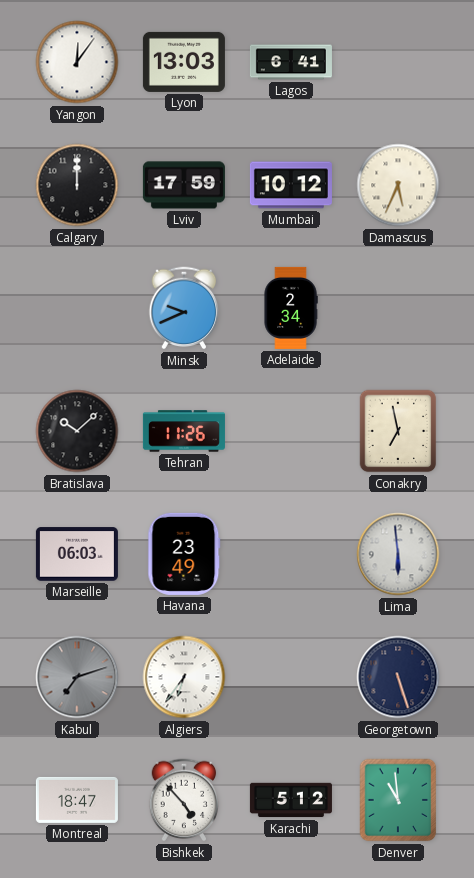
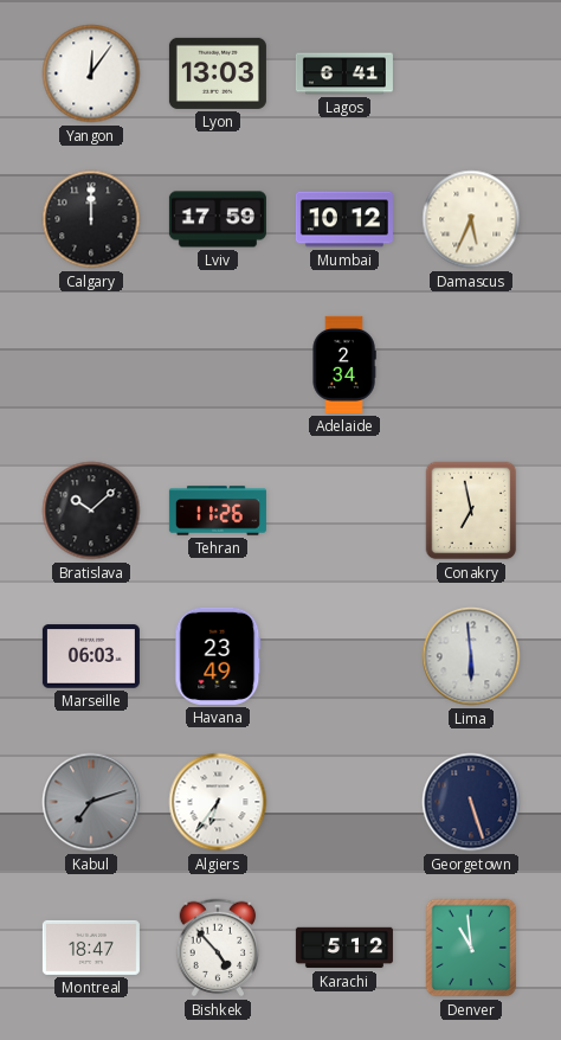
Minsk: 9:41 -> none
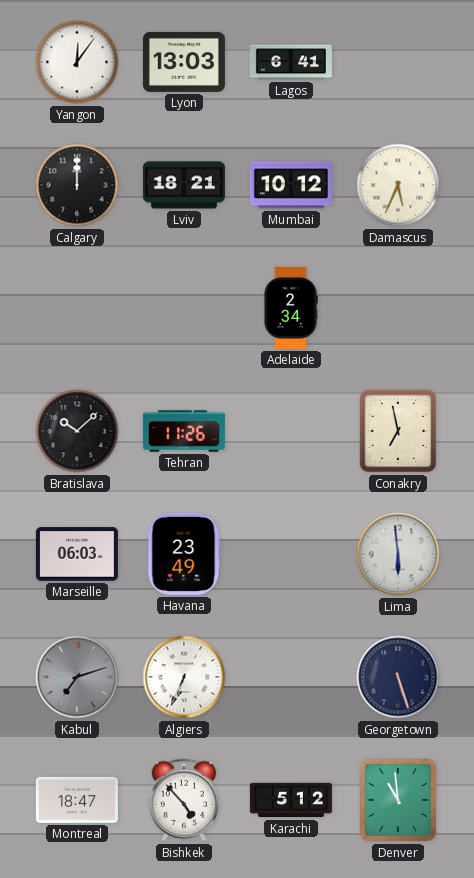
Lviv: 17:59 -> 18:21
Algiers: 6:36 -> 6:34
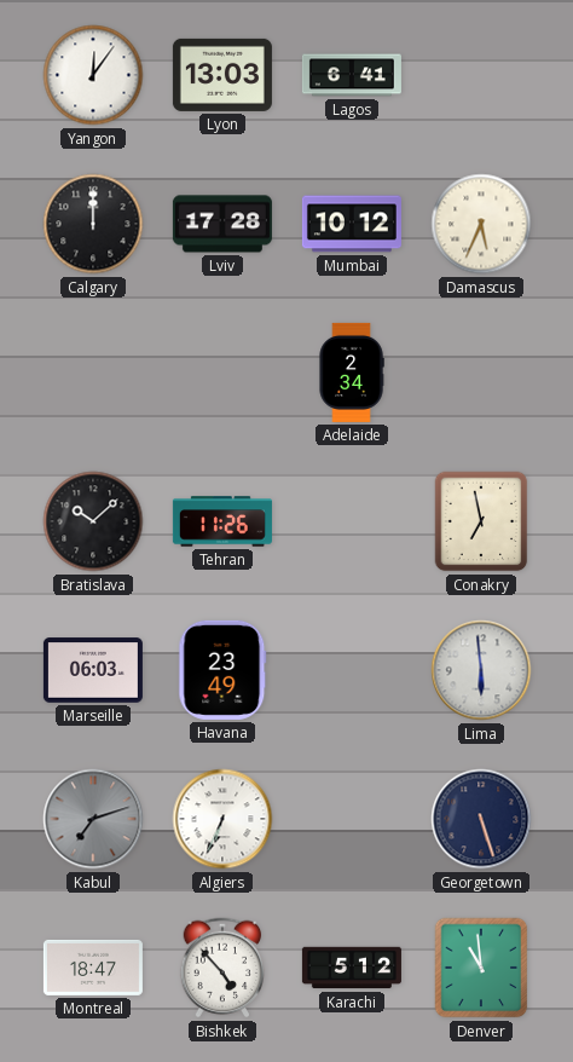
Lviv: 18:21 -> 17:28
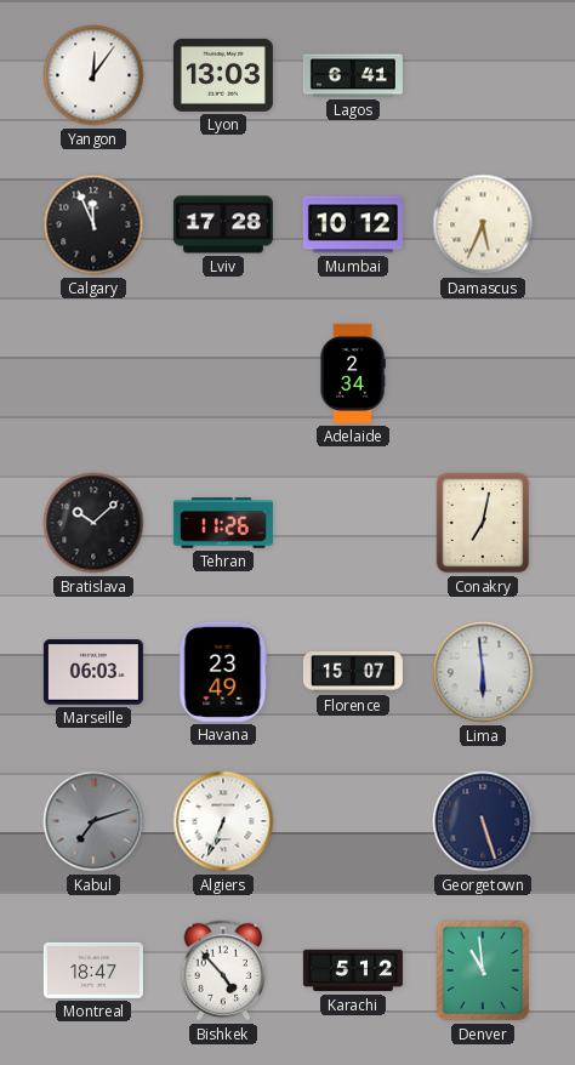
Calgary: 12:00 -> 11:56
Conakry: 6:58 -> 7:02
Florence: none -> 15:07
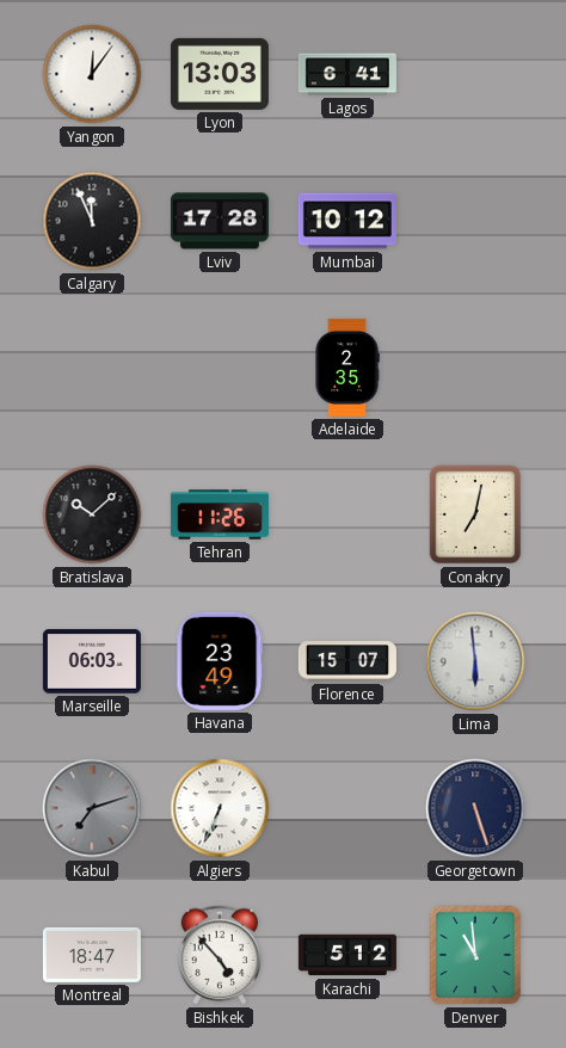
Damascus: 5:34 -> none
Adelaide: 2:34 -> 2:35
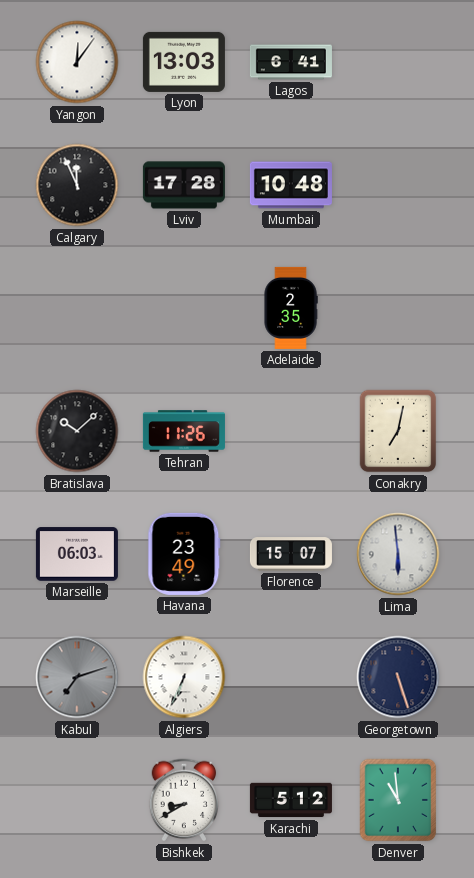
Mumbai: 10:12 -> 10:48
Montreal: 18:47 -> none
Bishkek: 4:53 -> 8:40
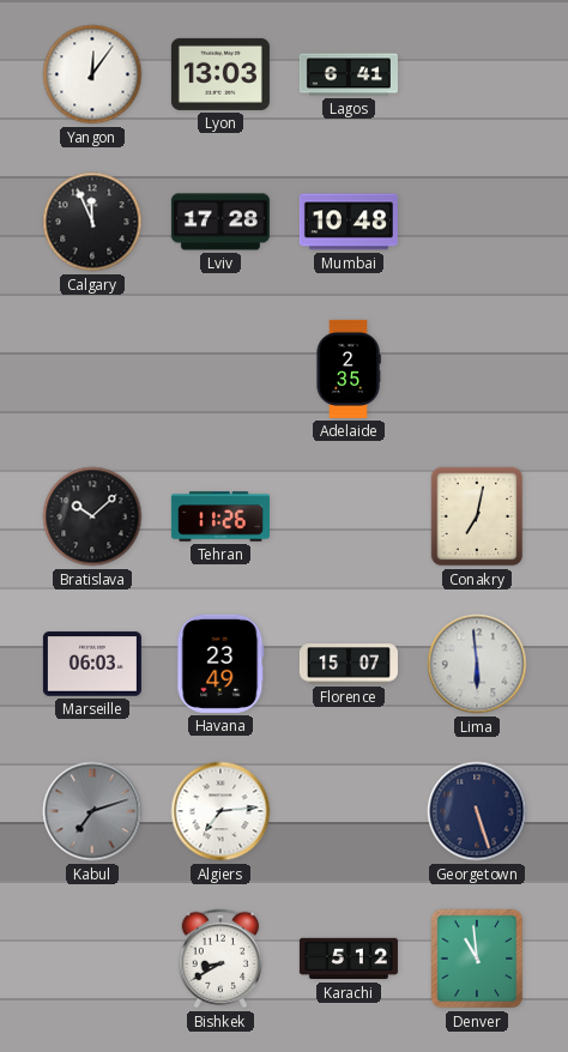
Algiers: 6:34 -> 7:14
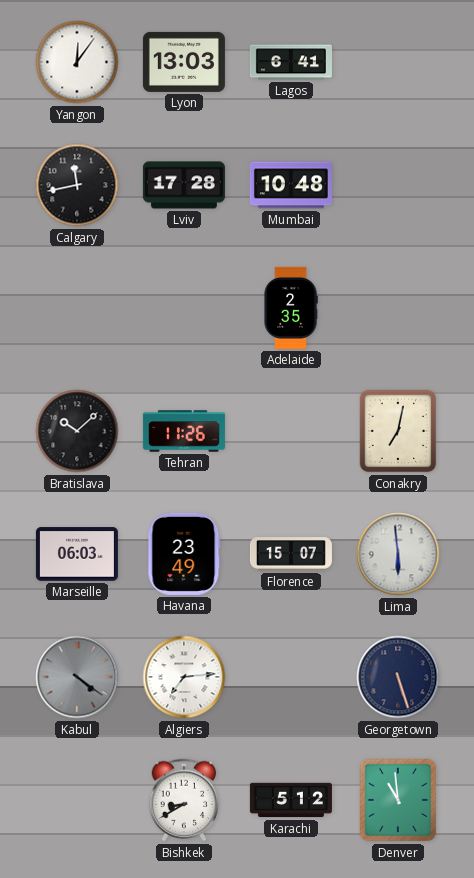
Calgary: 11:56 -> 11:43
Kabul: 7:12 -> 4:21
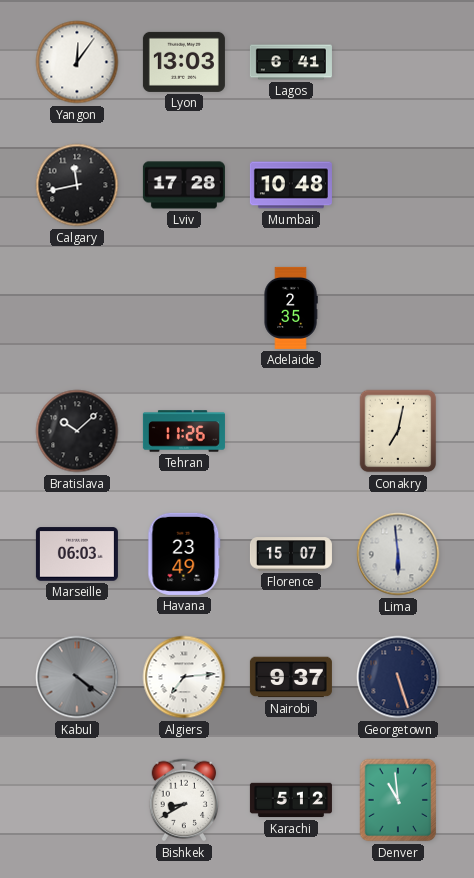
Nairobi: none -> 9:37
